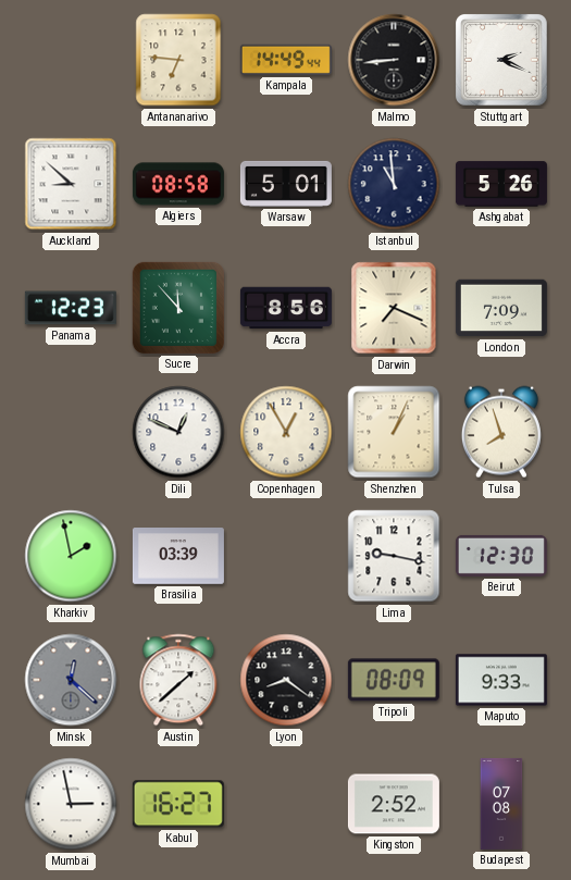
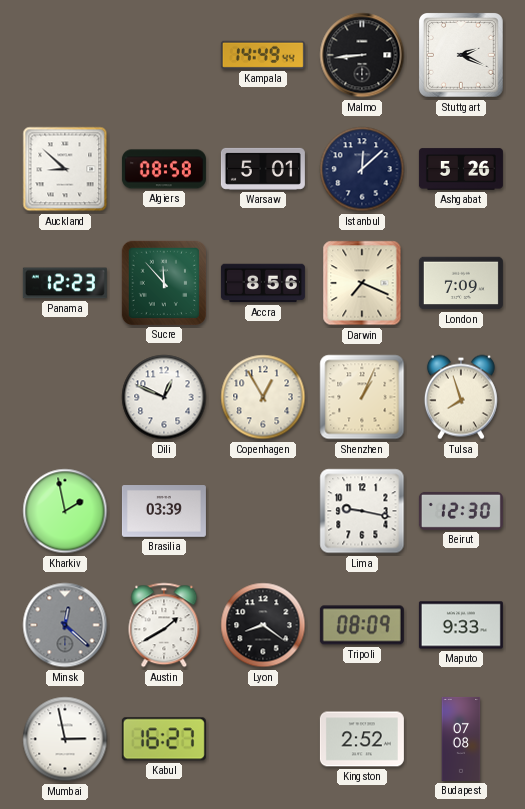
Antananarivo: 6:46 -> none
Istanbul: 10:59 -> 12:08
Austin: 1:38 -> 1:40
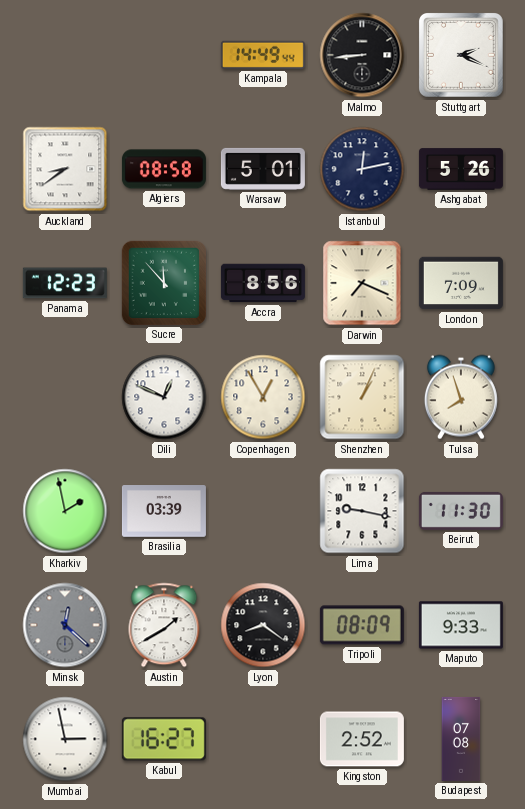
Auckland: 8:52 -> 8:39
Istanbul: 12:08 -> 12:13
Beirut: 12:30 -> 11:30
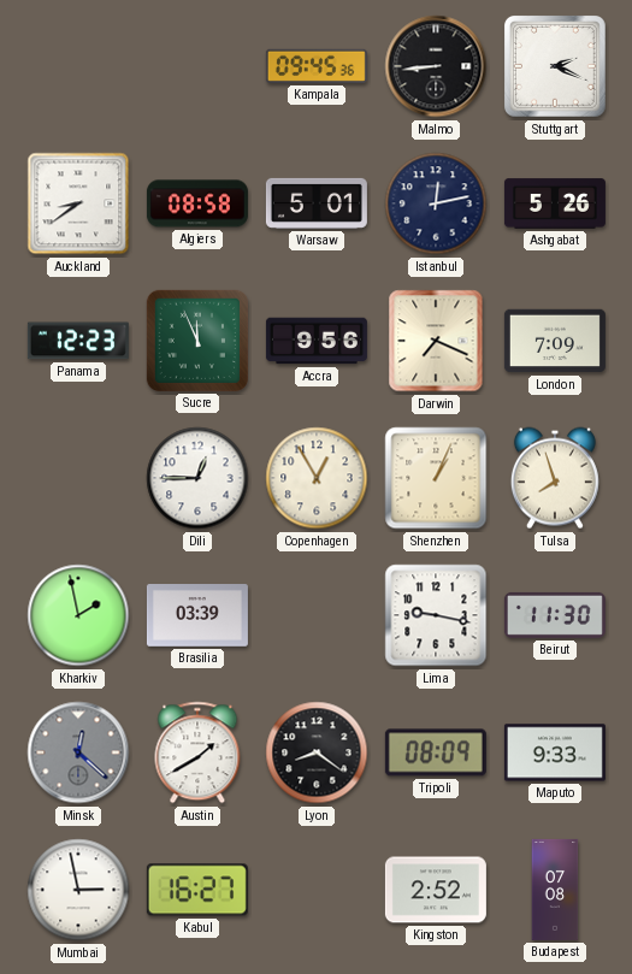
Kampala: 14:49 -> 09:45
Sucre: 11:53 -> 11:56
Accra: 8:56 -> 9:56
Dili: 12:49 -> 12:45
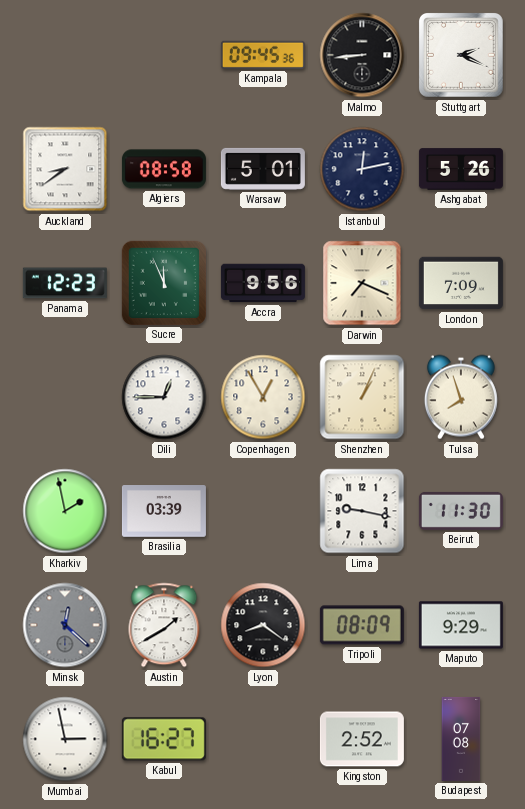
Maputo: 9:33 -> 9:29
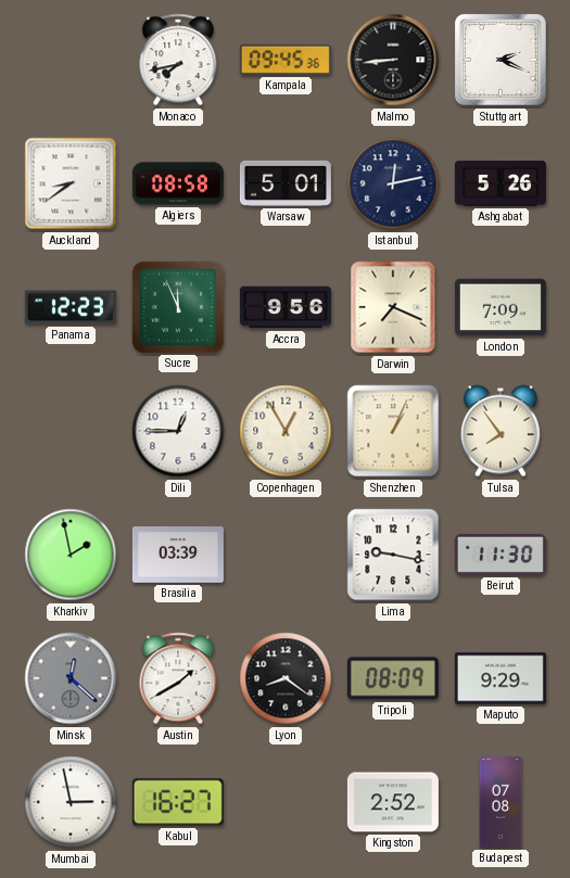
Monaco: none -> 7:43
Tulsa: 7:57 -> 7:54
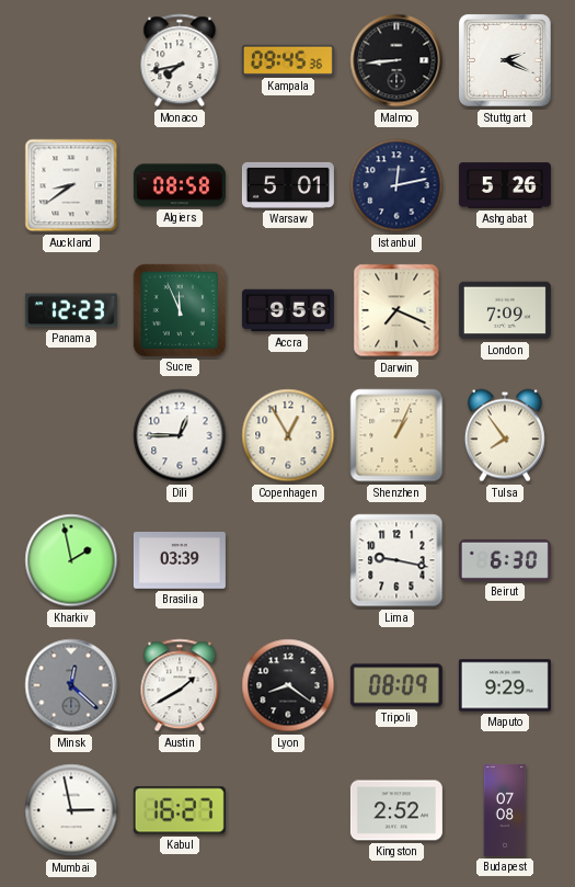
Beirut: 11:30 -> 6:30
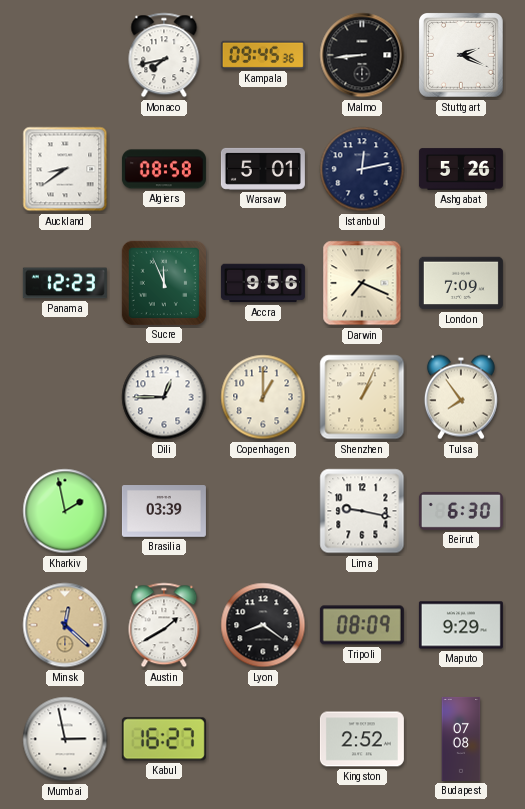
Copenhagen: 12:55 -> 1:00
Minsk dial: grey -> champagne
